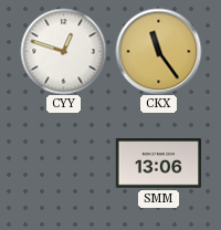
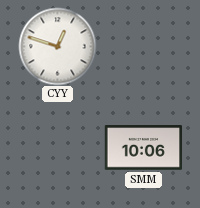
CKX: 11:24 -> none
SMM: 13:06 -> 10:06
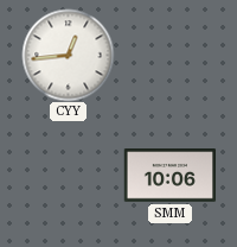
CYY: 12:48 -> 12:44
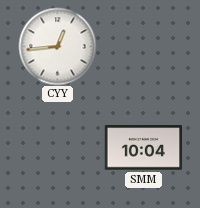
SMM: 10:06 -> 10:04
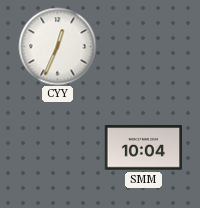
CYY: 12:44 -> 12:34
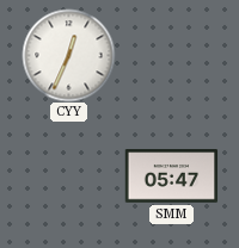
SMM: 10:04 -> 05:47
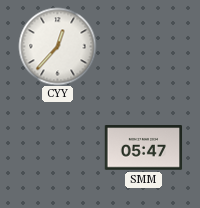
CYY: 12:34 -> 12:37
